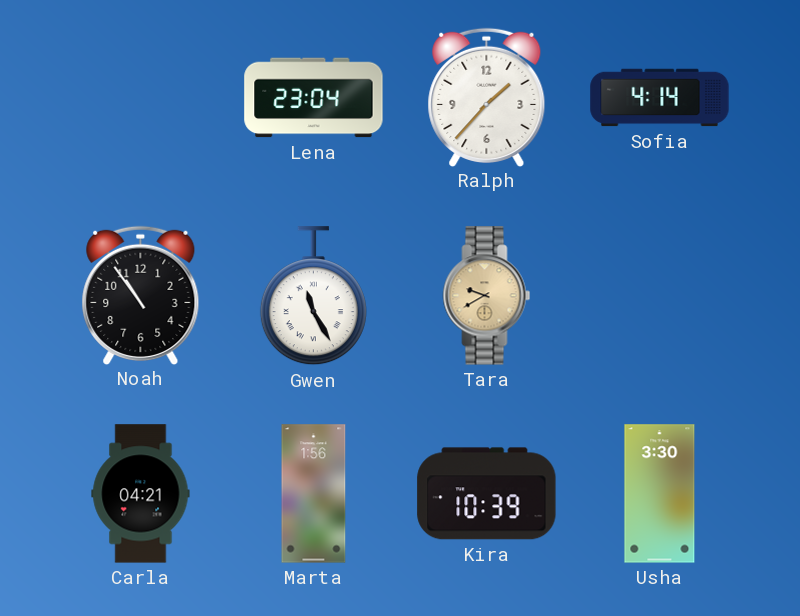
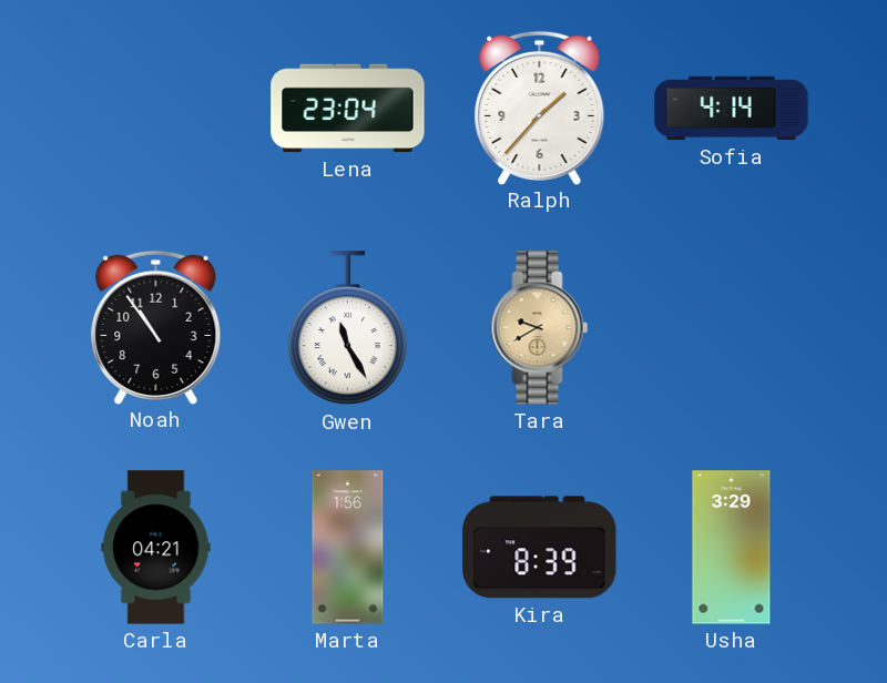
Kira: 10:39 -> 8:39
Usha: 3:30 -> 3:29
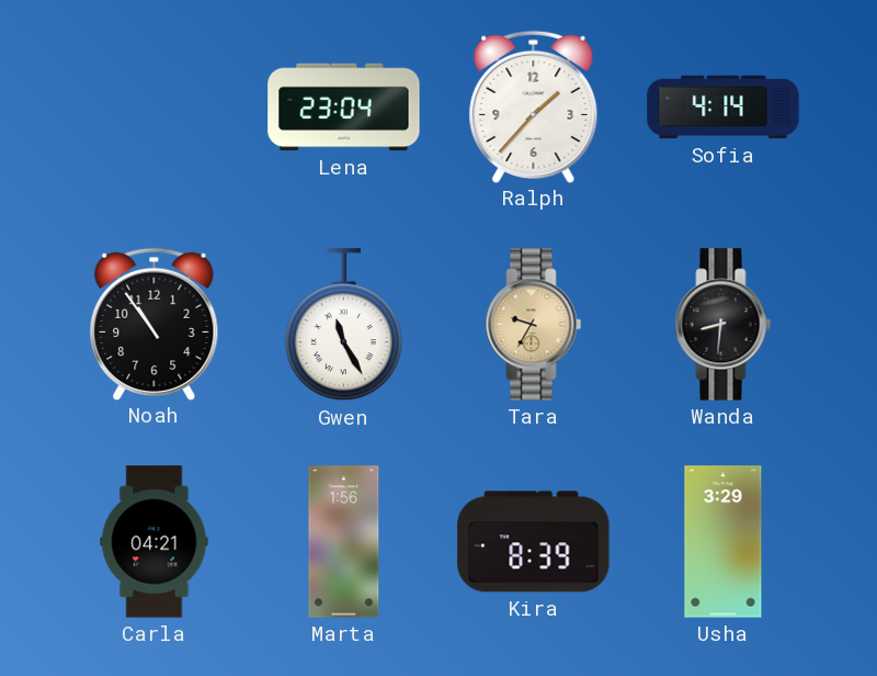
Tara: 9:40 -> 9:35
Wanda: none -> 8:31
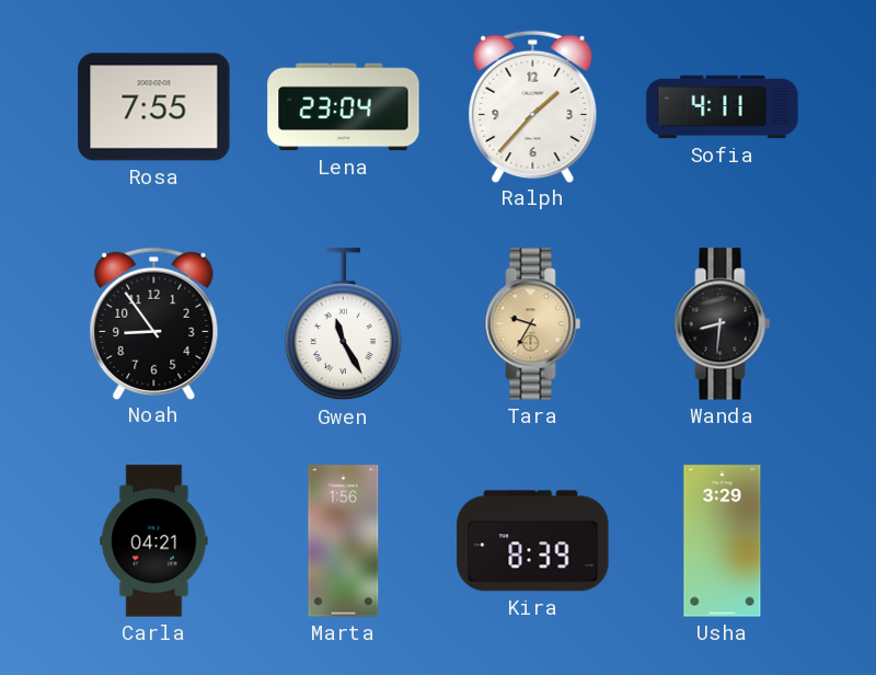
Rosa: none -> 7:55
Sofia: 4:14 -> 4:11
Noah: 10:54 -> 8:54
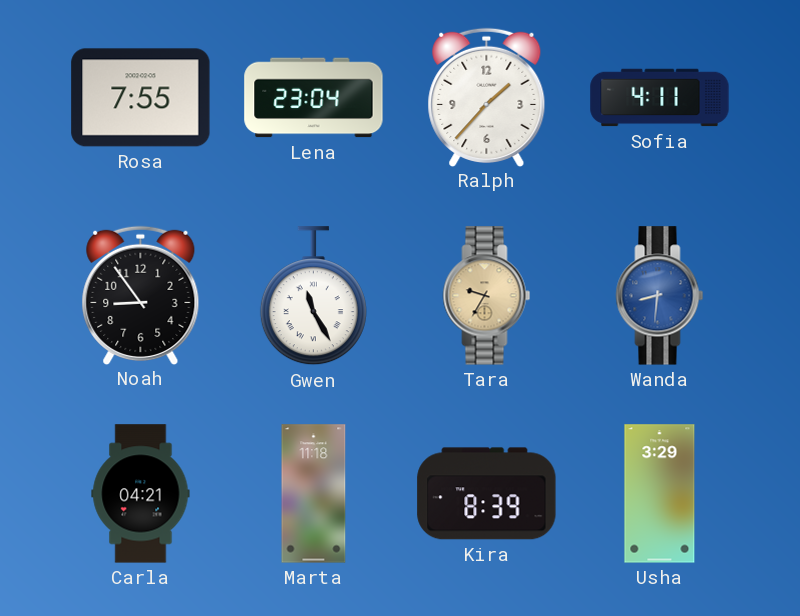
Wanda dial: black -> blue
Marta: 1:56 -> 11:18
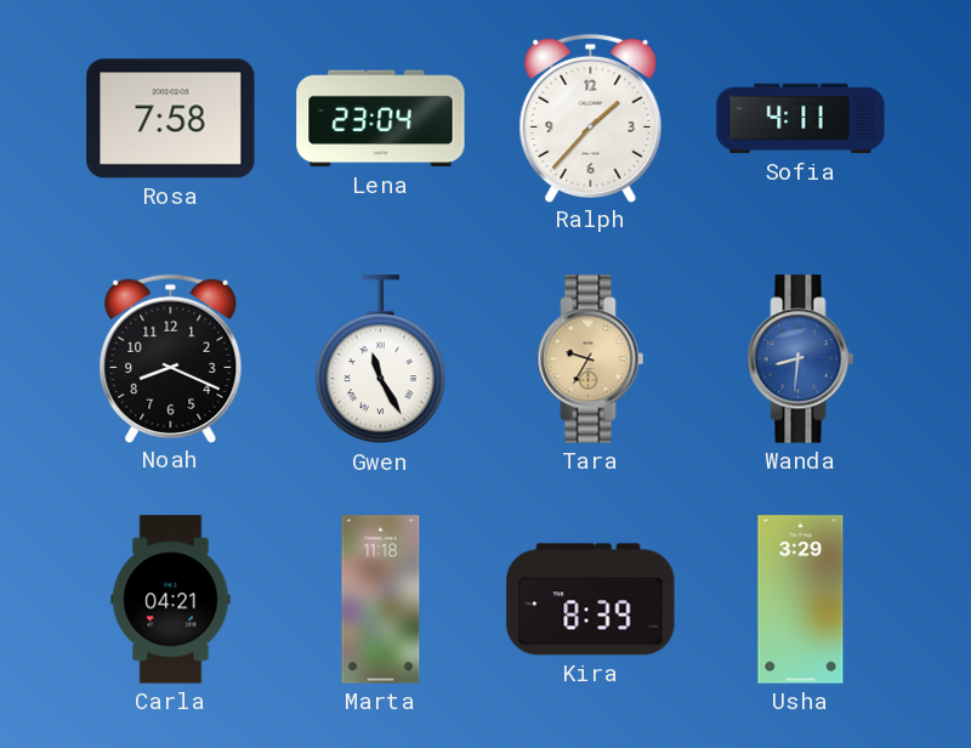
Rosa: 7:55 -> 7:58
Noah: 8:54 -> 8:19
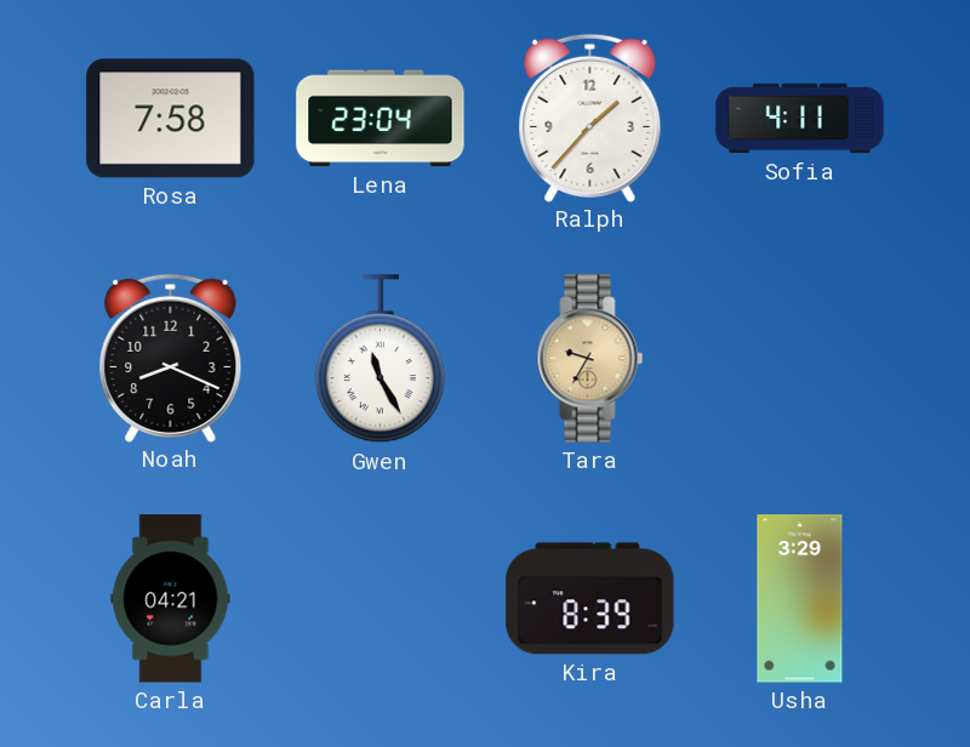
Wanda: 8:31 -> none
Marta: 11:18 -> none
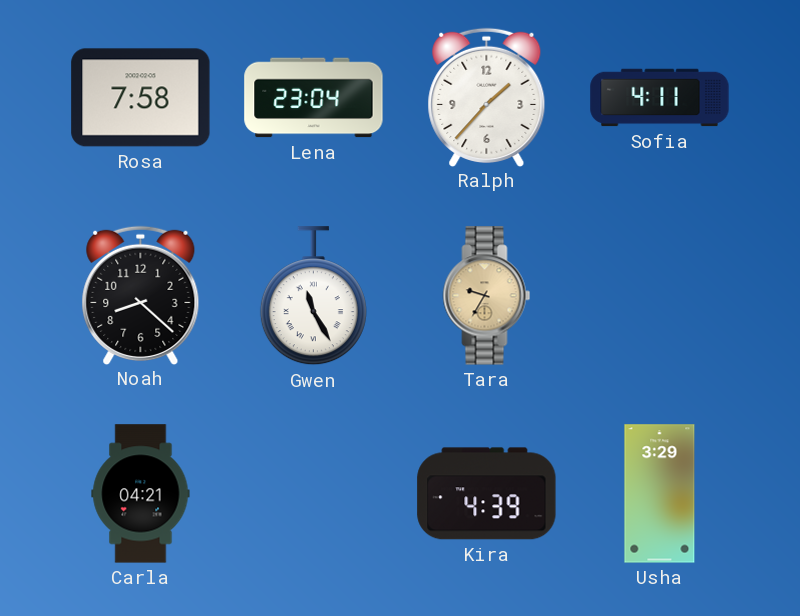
Noah: 8:19 -> 8:22
Kira: 8:39 -> 4:39
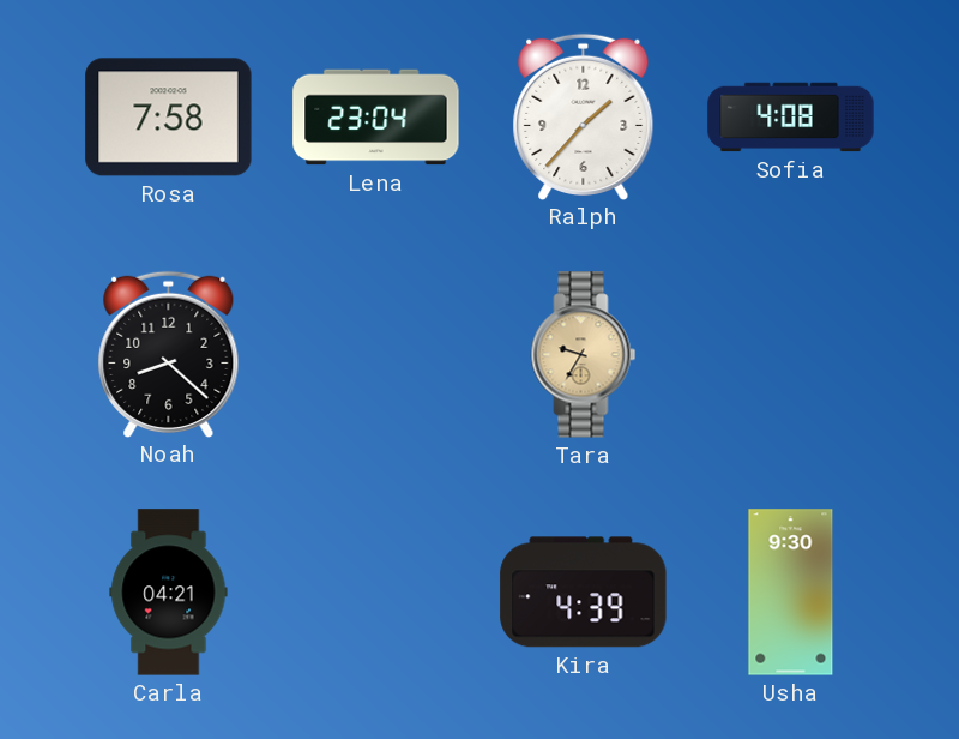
Sofia: 4:11 -> 4:08
Gwen: 11:25 -> none
Usha: 3:29 -> 9:30
